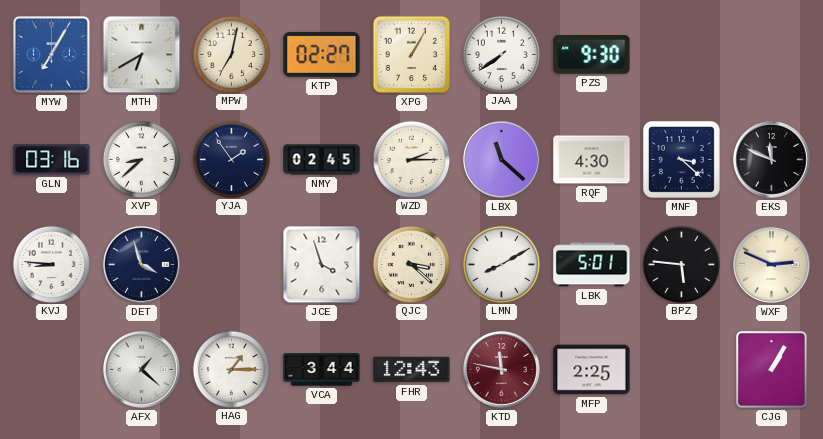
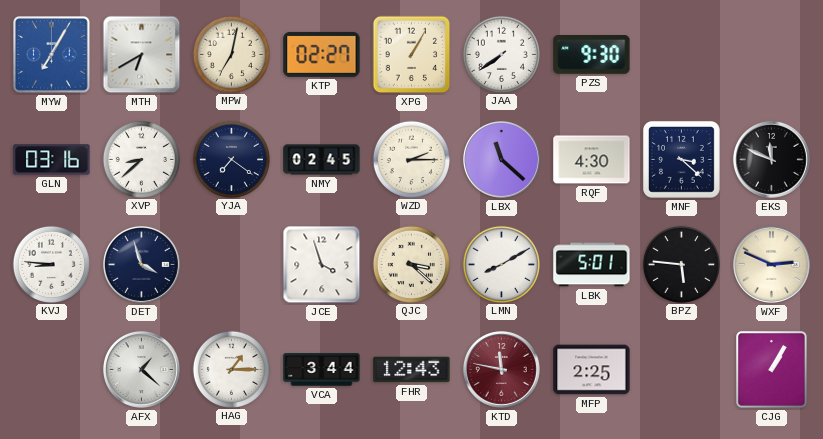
YJA: 1:54 -> 7:21
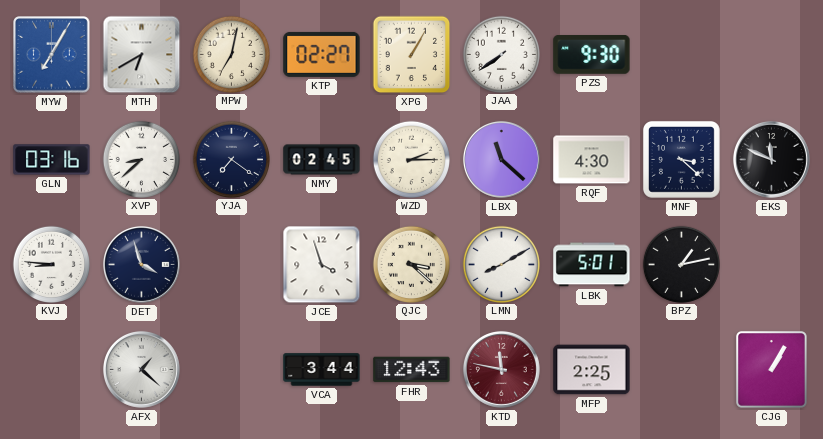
BPZ: 5:46 -> 1:13
WXF: 2:49 -> none
HAG: 1:15 -> none
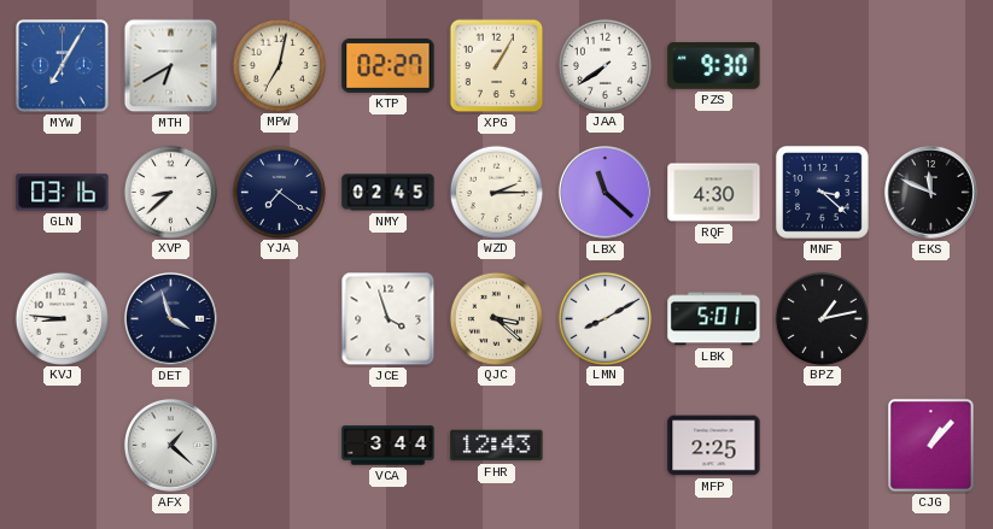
KTD: 11:47 -> none
CJG: 1:05 -> 1:07
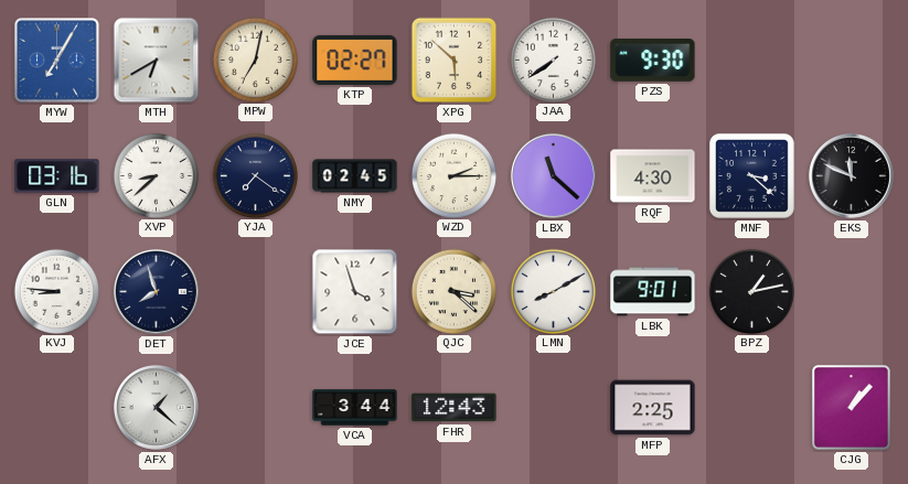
XPG: 1:05 -> 5:52
DET: 3:57 -> 7:57
LBK: 5:01 -> 9:01
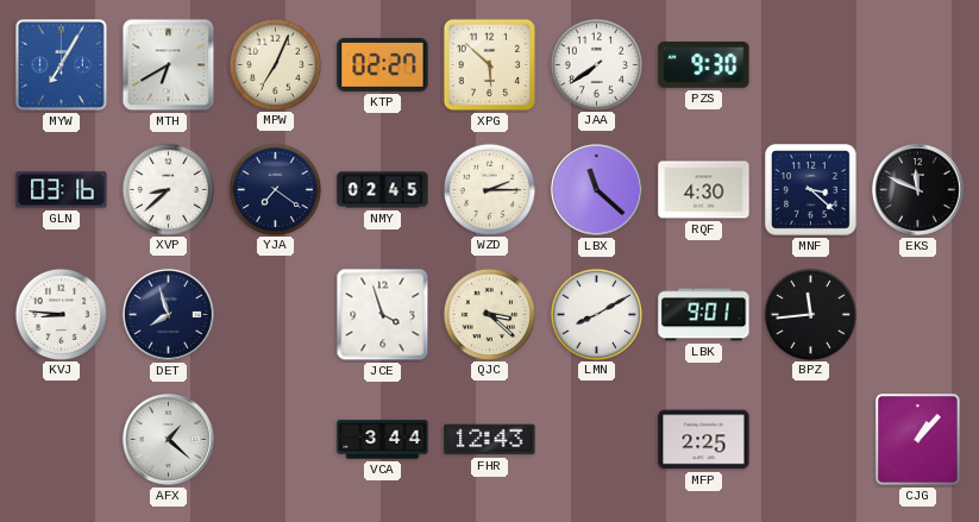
MPW: 7:02 -> 7:04
BPZ: 1:13 -> 11:44
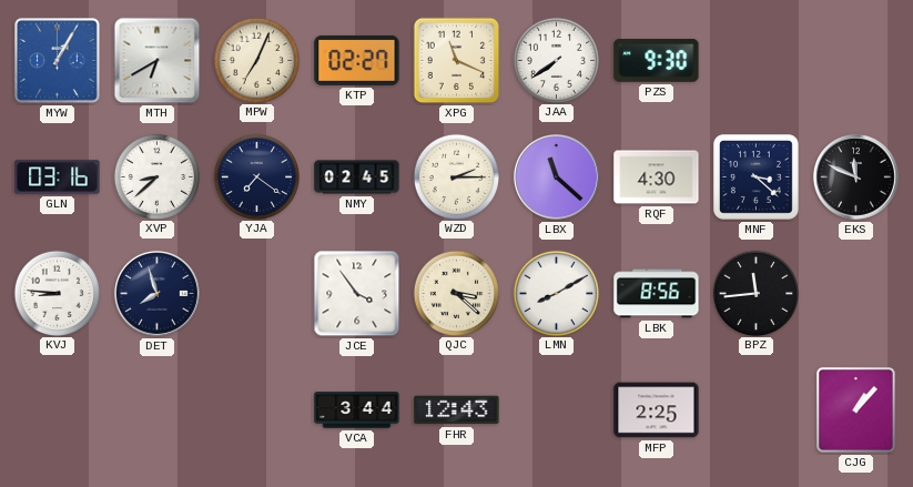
MYW: 7:05 -> 1:05
XPG: 5:52 -> 11:19
JCE: 3:57 -> 3:54
LBK: 9:01 -> 8:56
AFX: 1:22 -> none
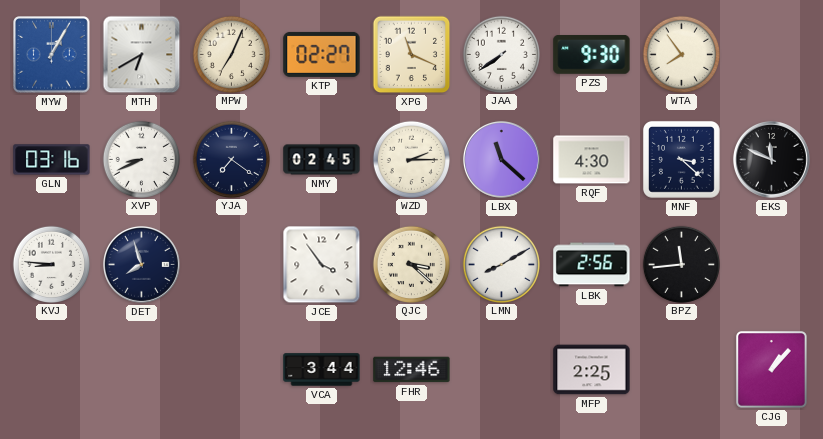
WTA: none -> 7:54
XVP: 8:38 -> 8:41
LBK: 8:56 -> 2:56
FHR: 12:43 -> 12:46
